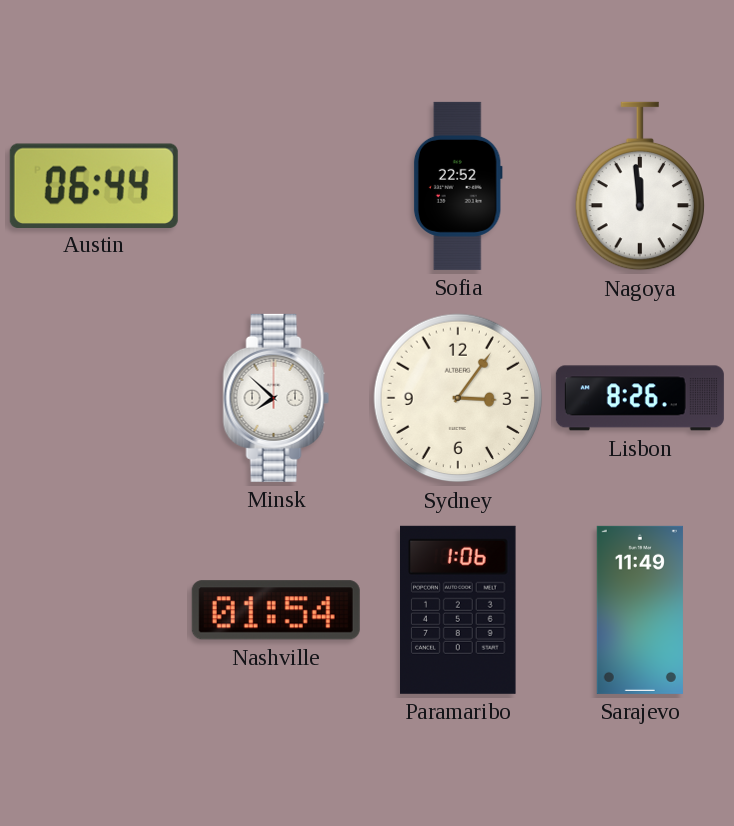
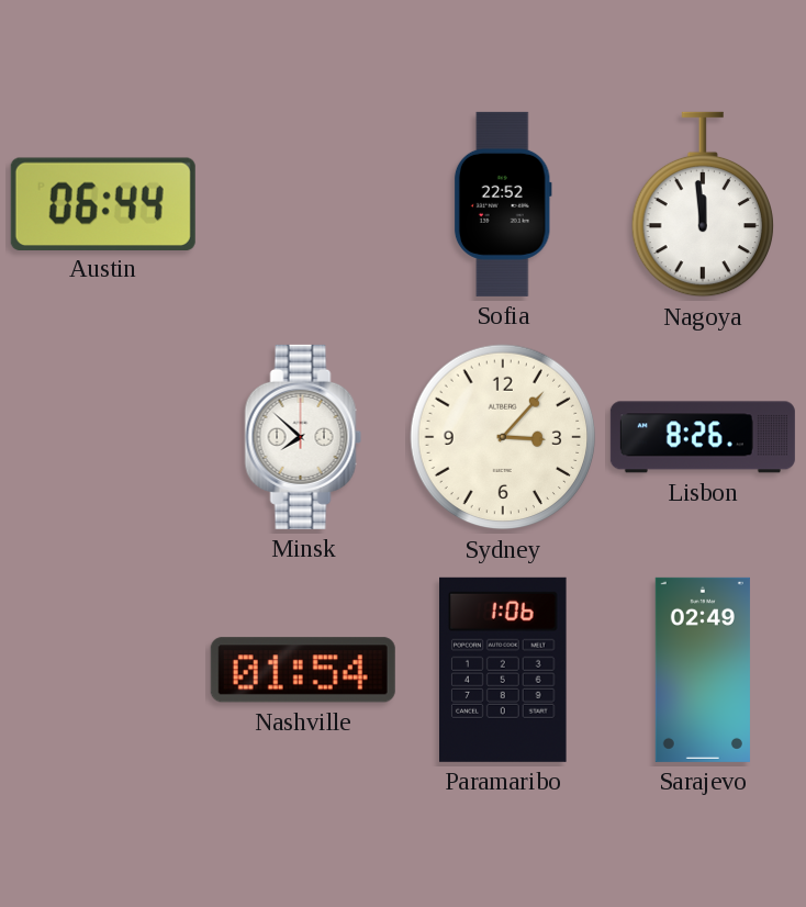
Sydney: 3:06 -> 3:07
Sarajevo: 11:49 -> 02:49
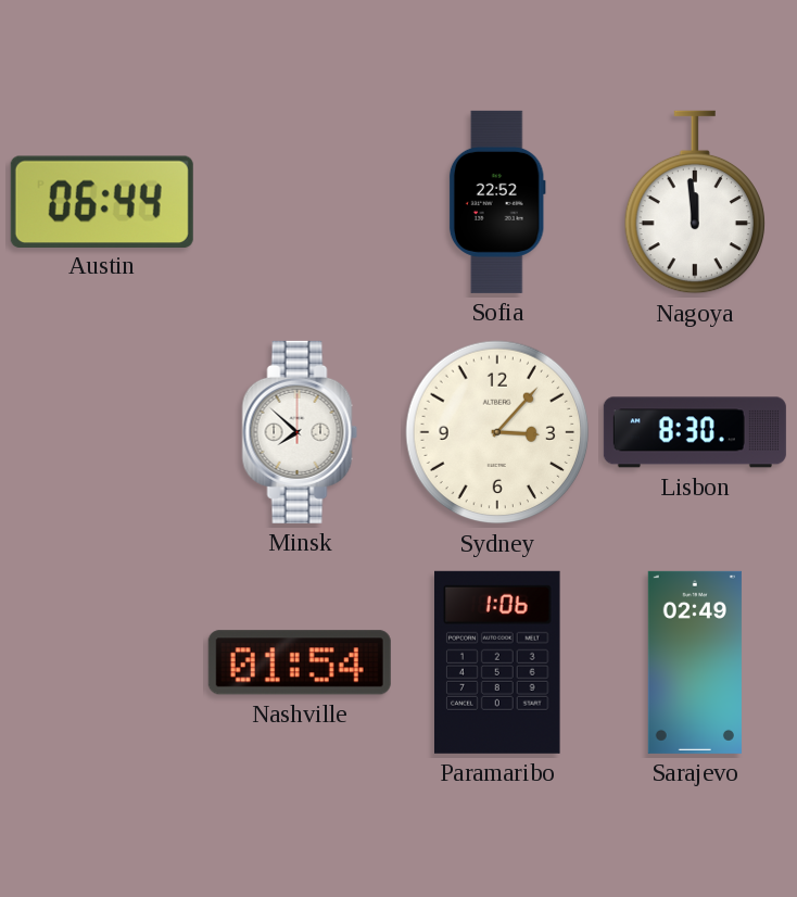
Lisbon: 8:26 -> 8:30
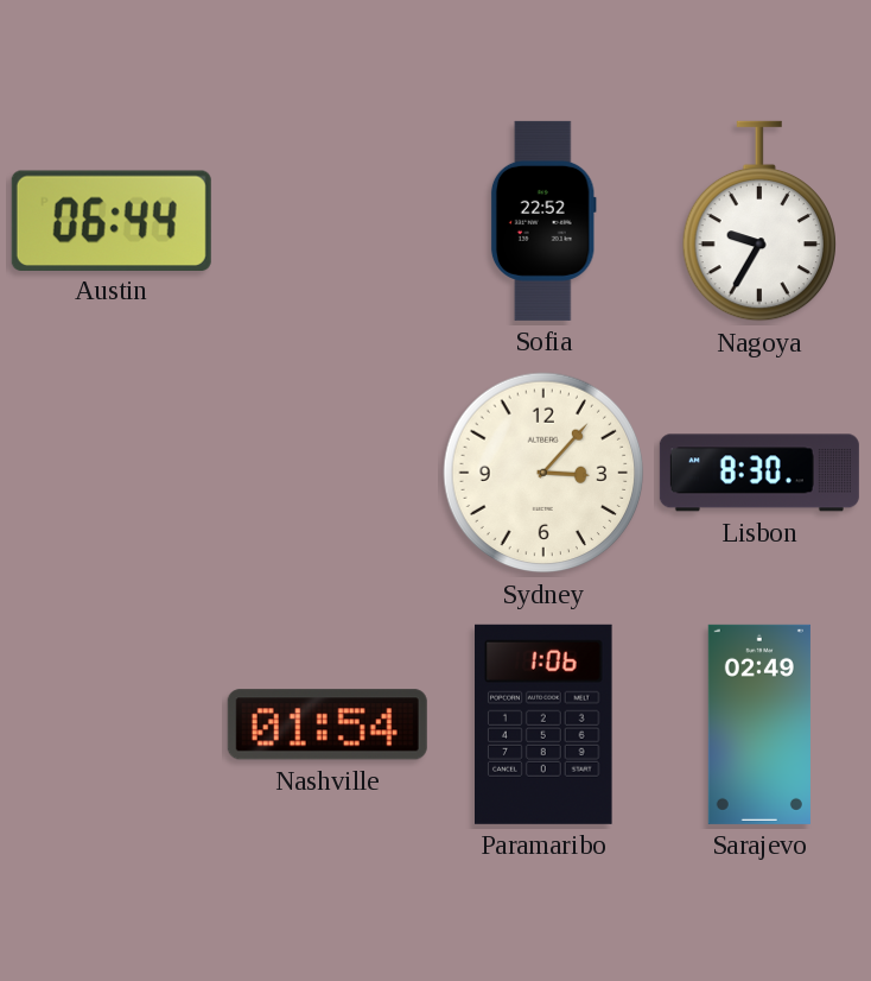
Nagoya: 11:59 -> 9:35
Minsk: 7:52 -> none
